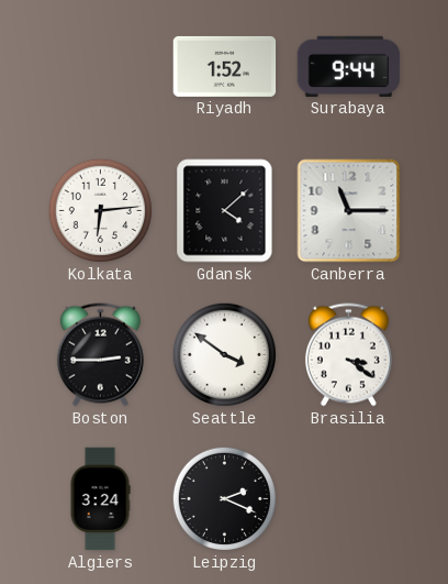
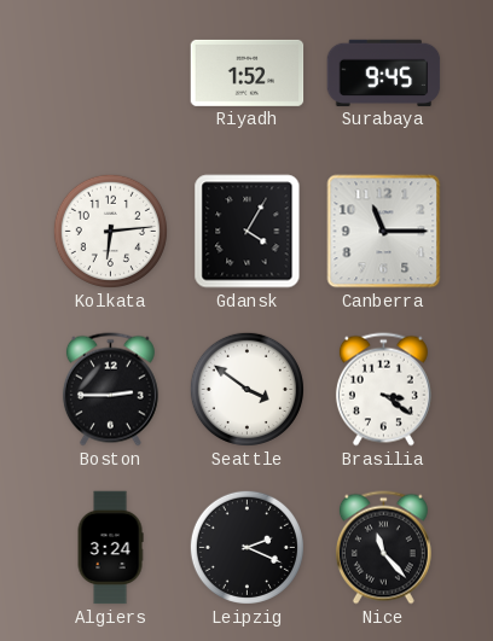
Surabaya: 9:44 -> 9:45
Gdansk: 4:08 -> 4:05
Nice: none -> 11:23
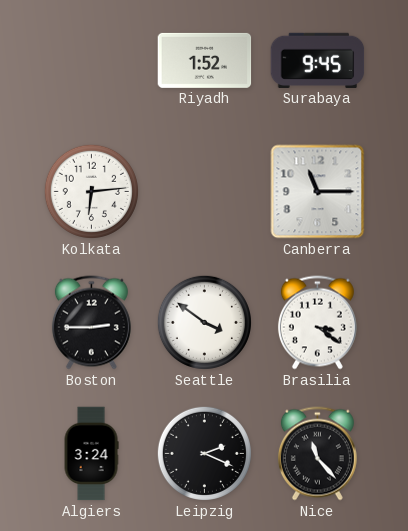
Gdansk: 4:05 -> none
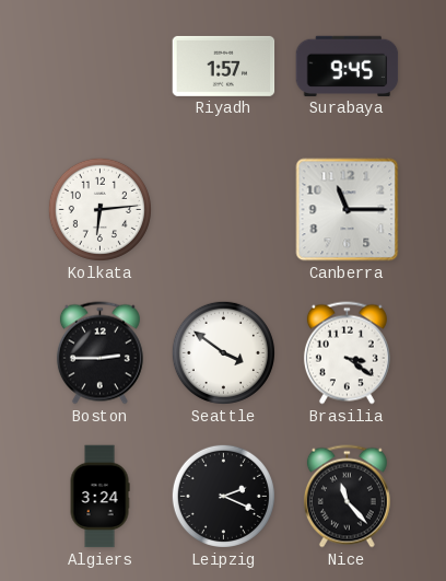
Riyadh: 1:52 -> 1:57
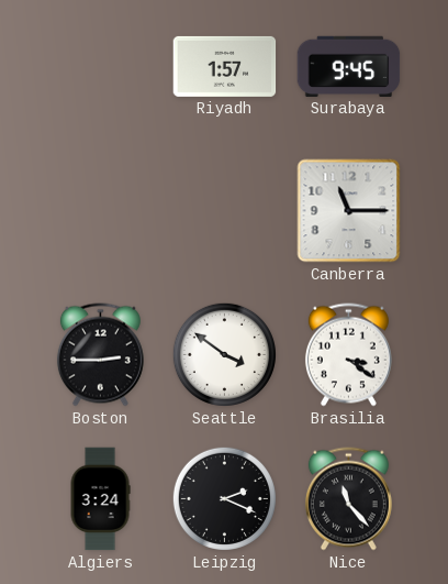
Kolkata: 6:14 -> none
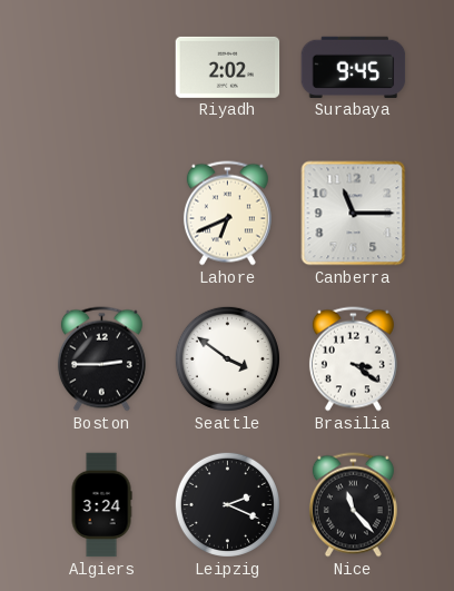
Riyadh: 1:57 -> 2:02
Lahore: none -> 6:41
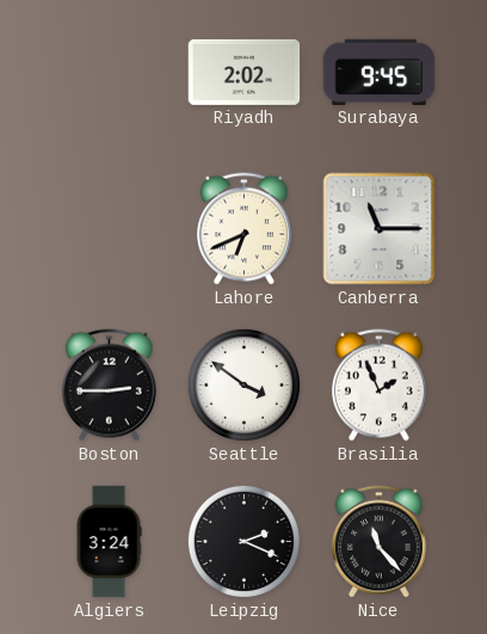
Brasilia: 3:21 -> 1:56
